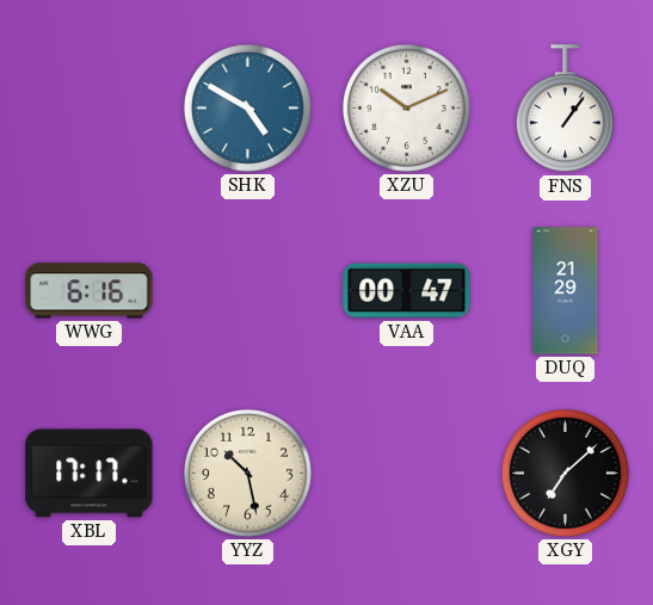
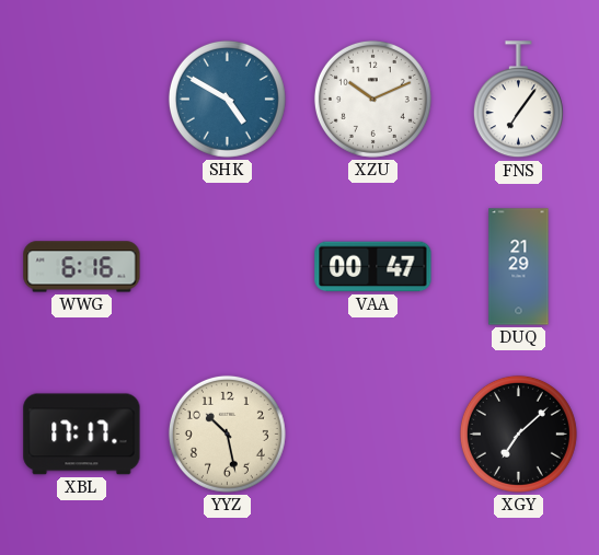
FNS: 1:06 -> 7:06
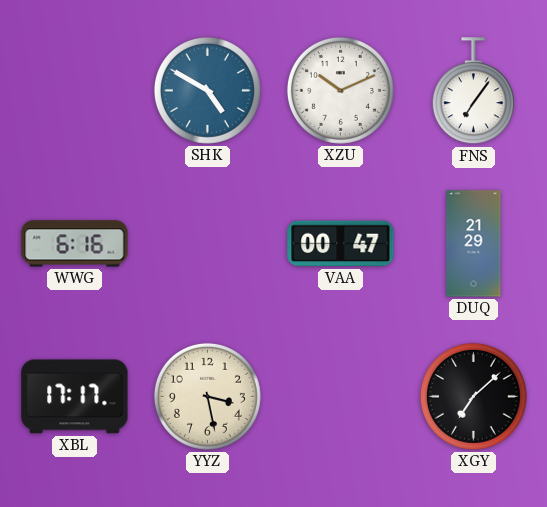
YYZ: 10:28 -> 3:28
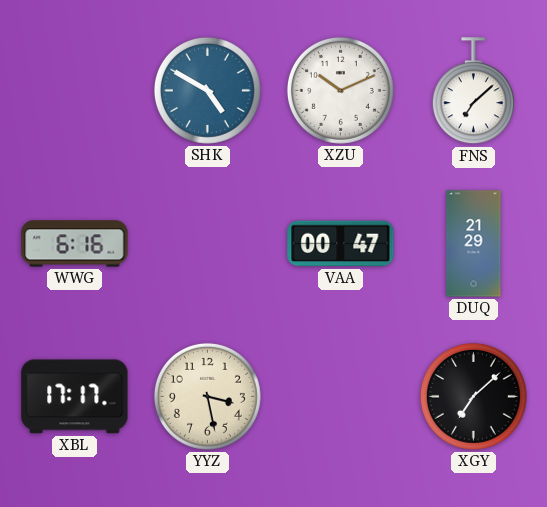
FNS: 7:06 -> 7:08
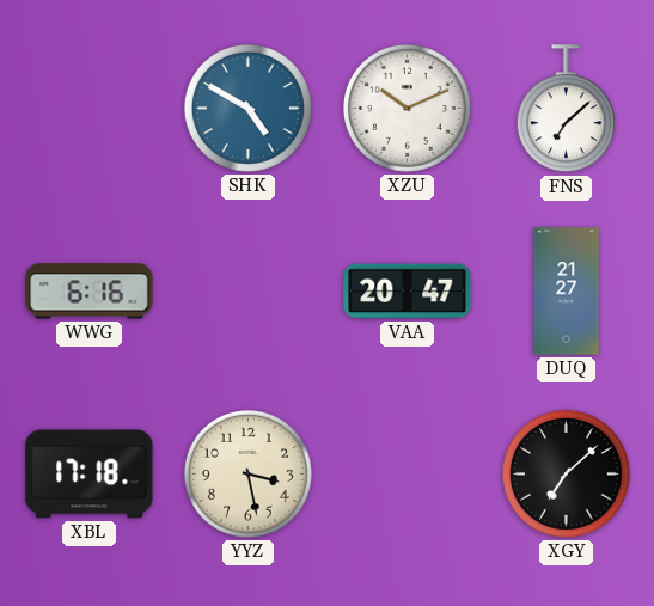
VAA: 00:47 -> 20:47
DUQ: 21:29 -> 21:27
XBL: 17:17 -> 17:18
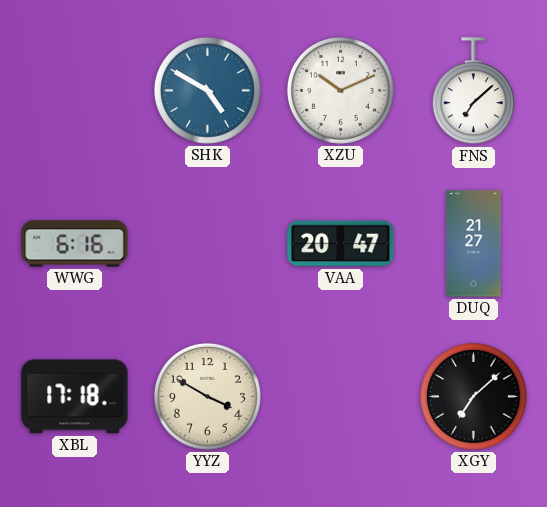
YYZ: 3:28 -> 3:50
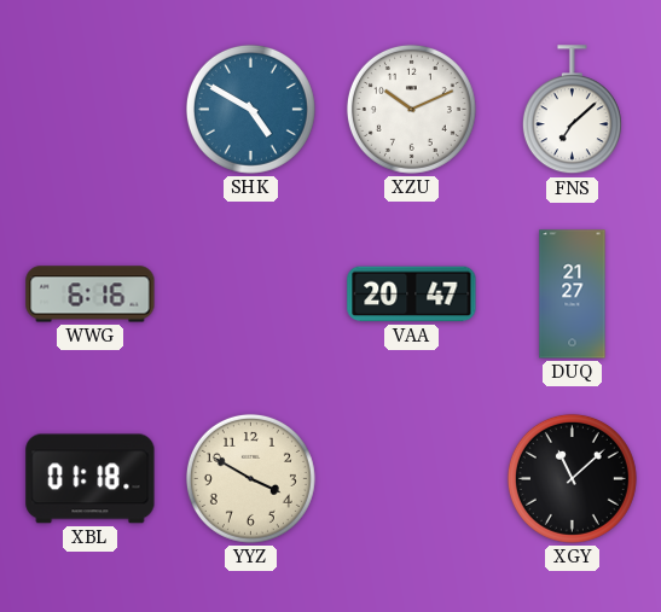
XBL: 17:18 -> 01:18
XGY: 7:08 -> 11:08
